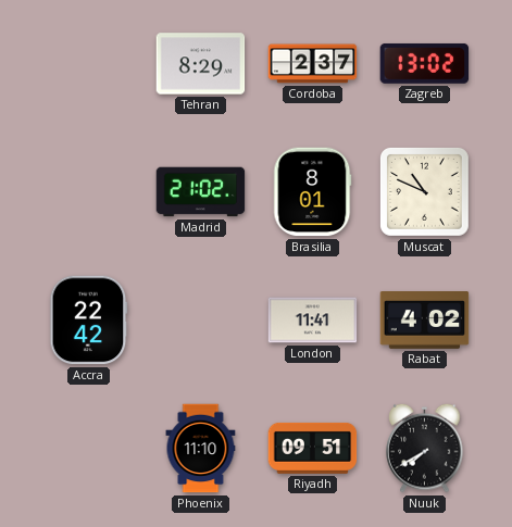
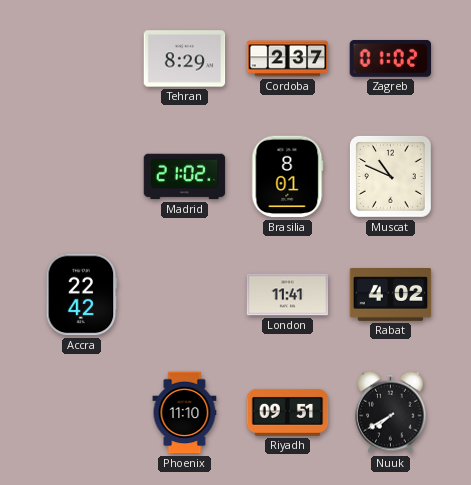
Zagreb: 13:02 -> 01:02
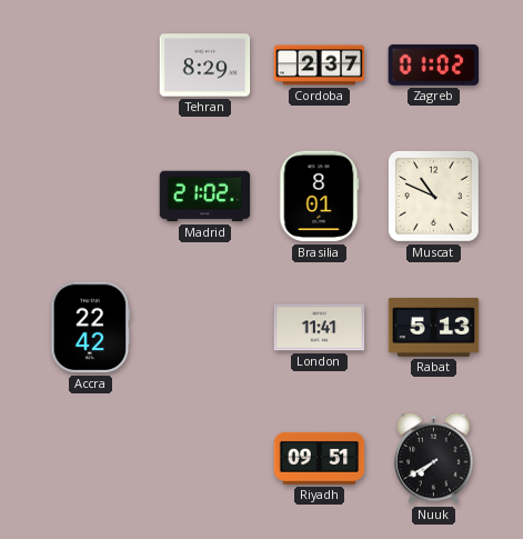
Rabat: 4:02 -> 5:13
Phoenix: 11:10 -> none
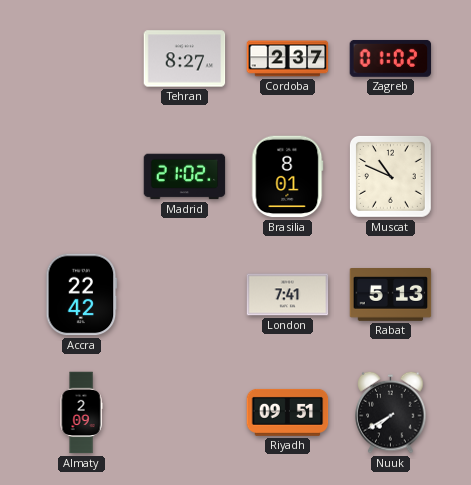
Tehran: 8:29 -> 8:27
London: 11:41 -> 7:41
Almaty: none -> 2:09
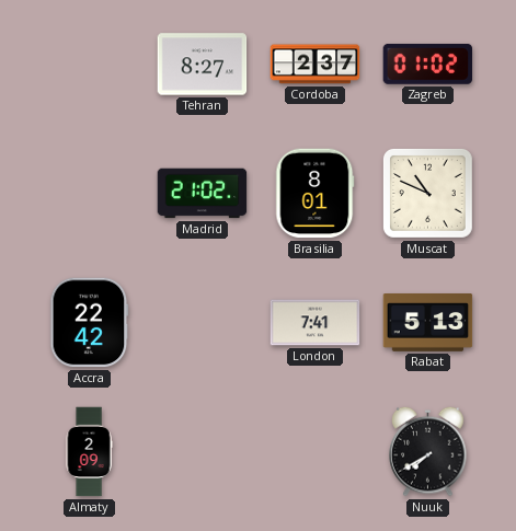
Riyadh: 09:51 -> none
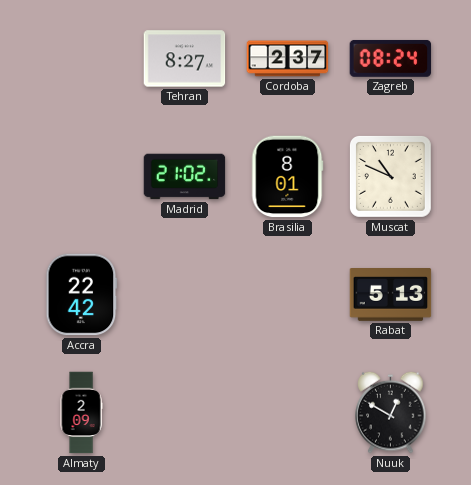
Zagreb: 01:02 -> 08:24
London: 7:41 -> none
Nuuk: 7:40 -> 12:50
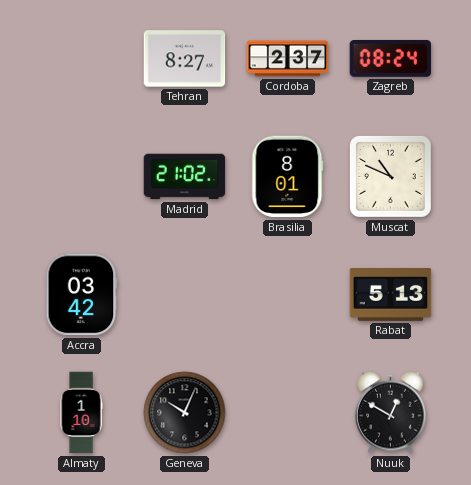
Accra: 22:42 -> 03:42
Almaty: 2:09 -> 1:10
Geneva: none -> 10:04
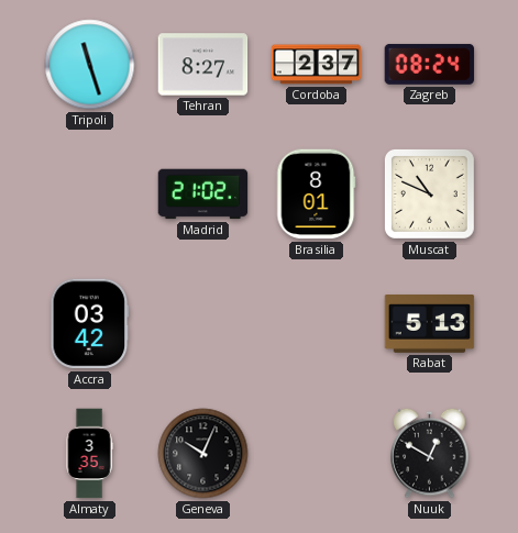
Tripoli: none -> 11:27
Almaty: 1:10 -> 3:35
